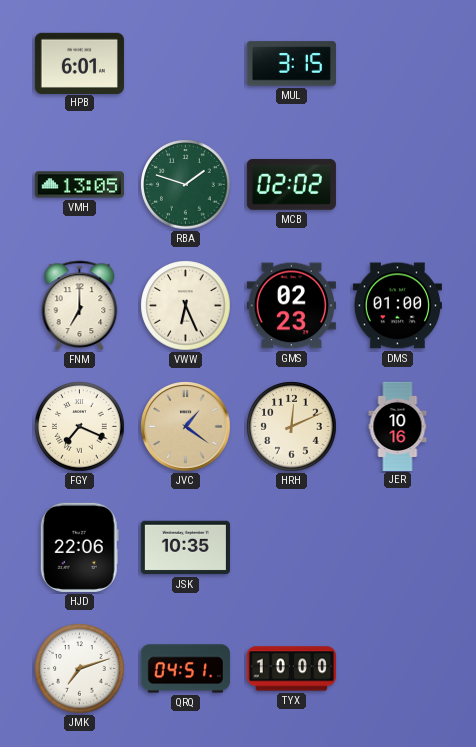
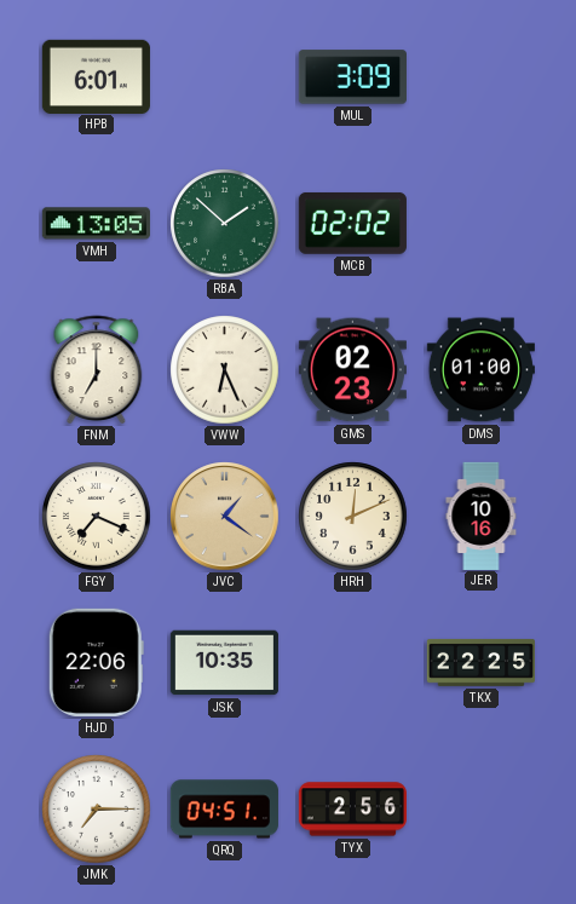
MUL: 3:15 -> 3:09
RBA: 1:48 -> 1:52
TKX: none -> 22:25
JMK: 7:12 -> 7:15
TYX: 10:00 -> 2:56
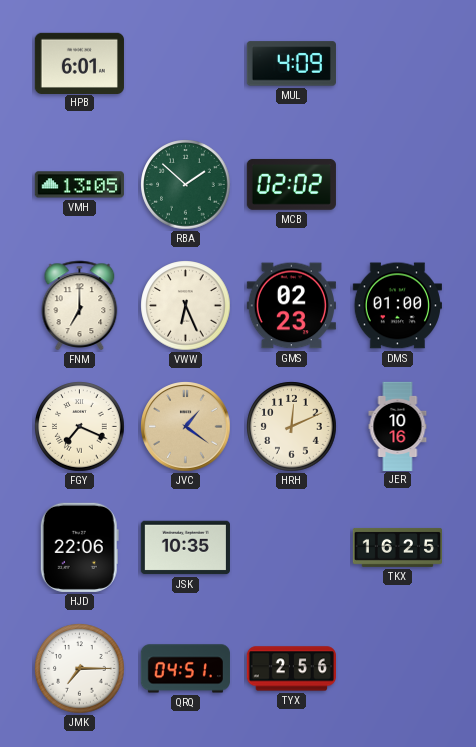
MUL: 3:09 -> 4:09
TKX: 22:25 -> 16:25
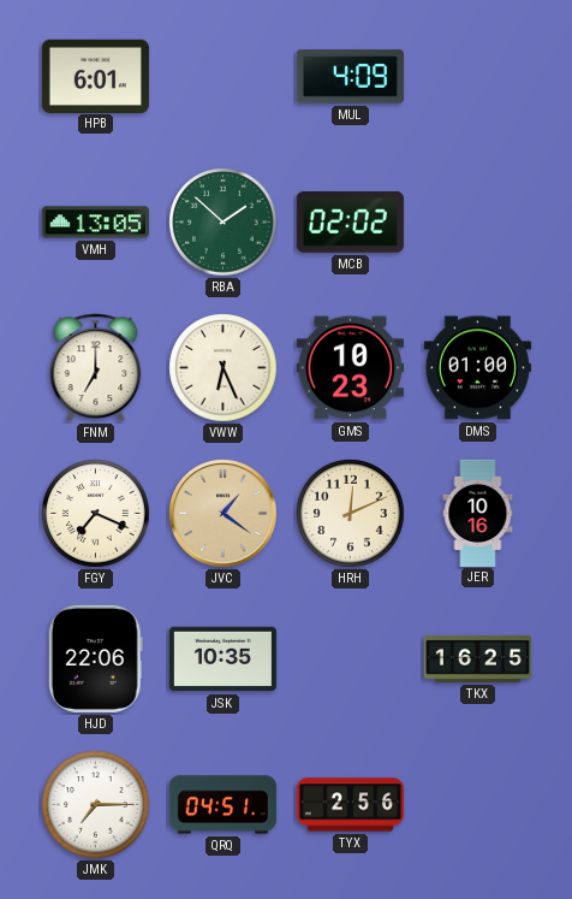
GMS: 02:23 -> 10:23
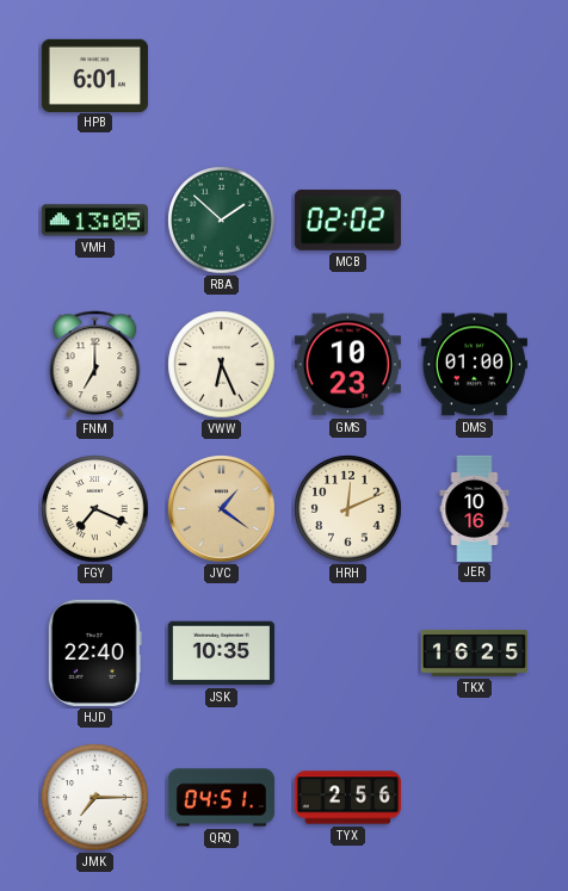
MUL: 4:09 -> none
HJD: 22:06 -> 22:40
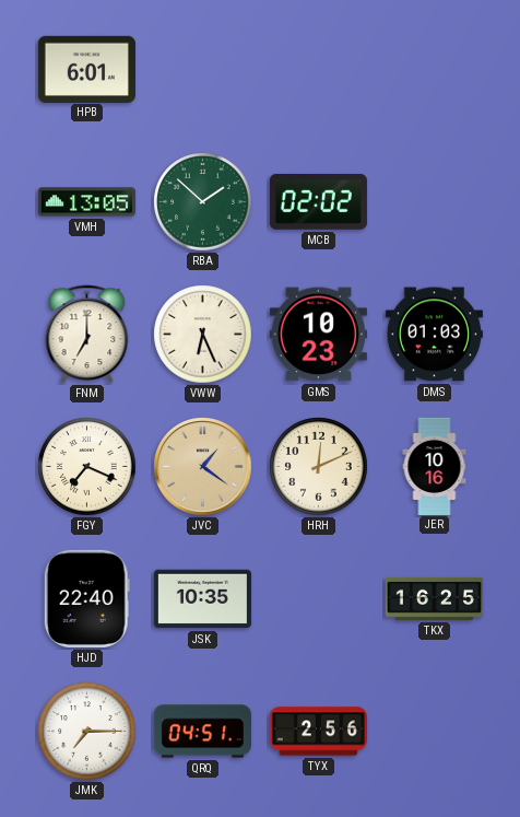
DMS: 01:00 -> 01:03
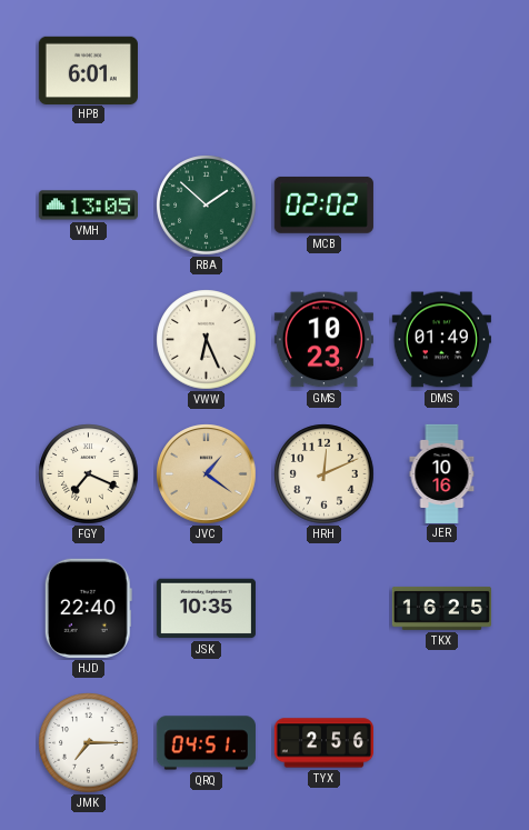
FNM: 7:00 -> none
DMS: 01:03 -> 01:49
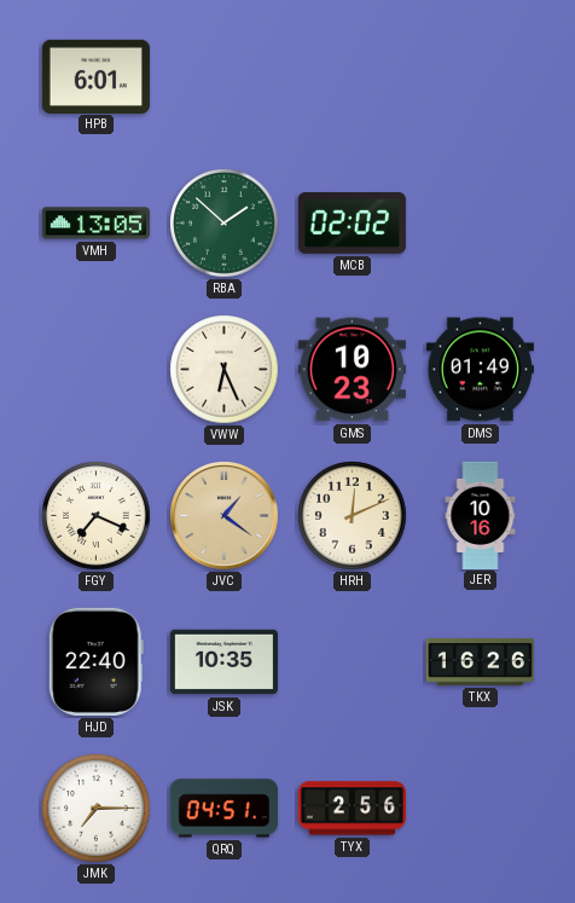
TKX: 16:25 -> 16:26
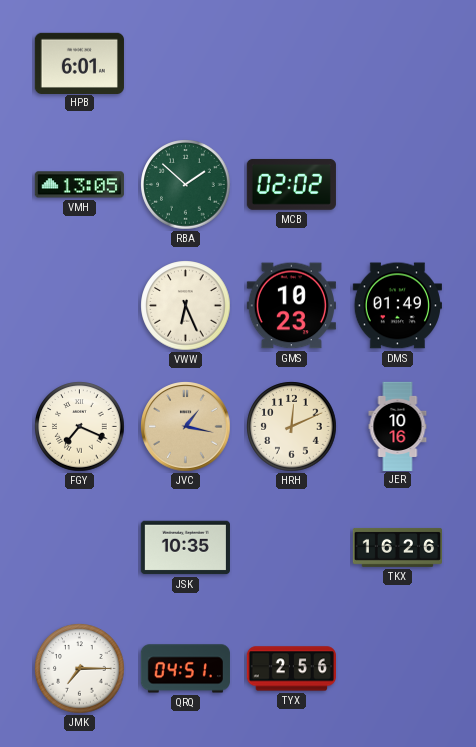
JVC: 1:21 -> 1:17
HJD: 22:40 -> none
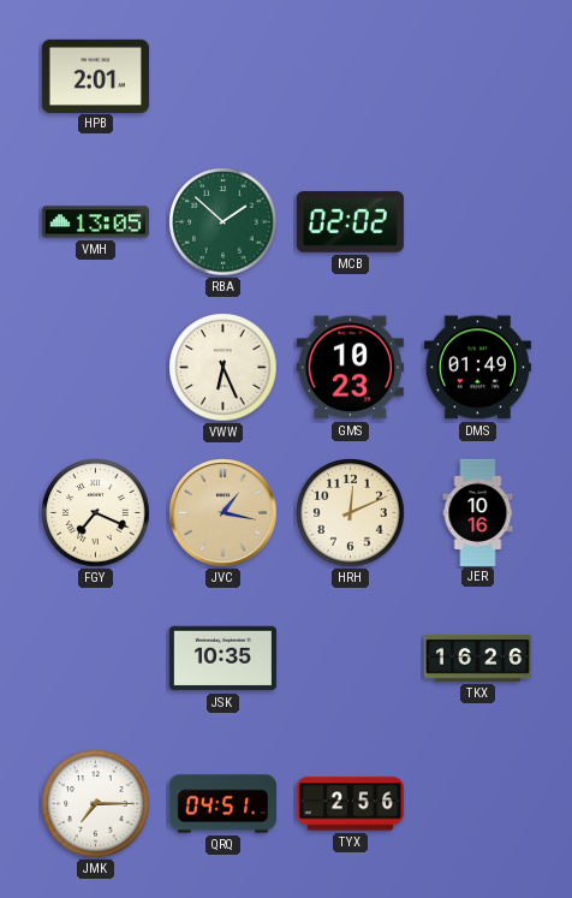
HPB: 6:01 -> 2:01
